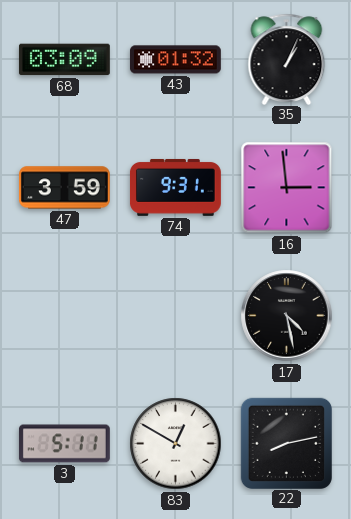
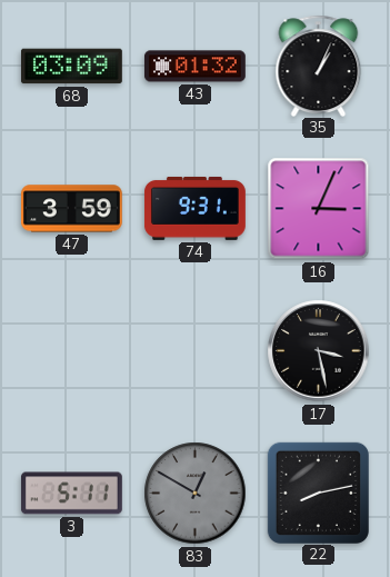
16: 2:59 -> 3:04
17: 4:28 -> 3:28
83 dial: white -> grey
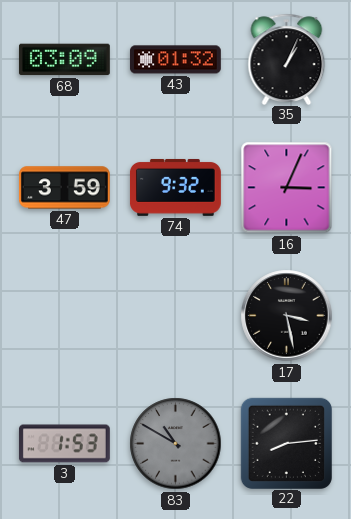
74: 9:31 -> 9:32
3: 5:11 -> 1:53
83: 12:50 -> 10:50
22: 8:13 -> 8:14
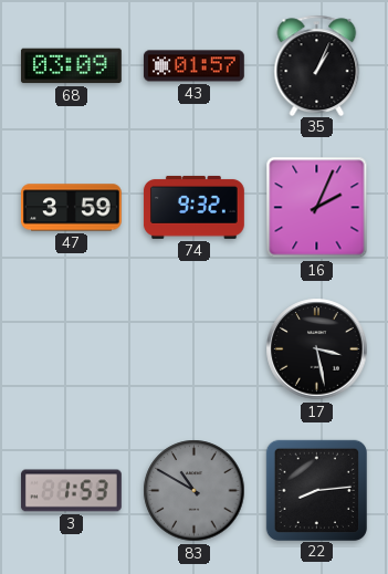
43: 01:32 -> 01:57
16: 3:04 -> 2:04
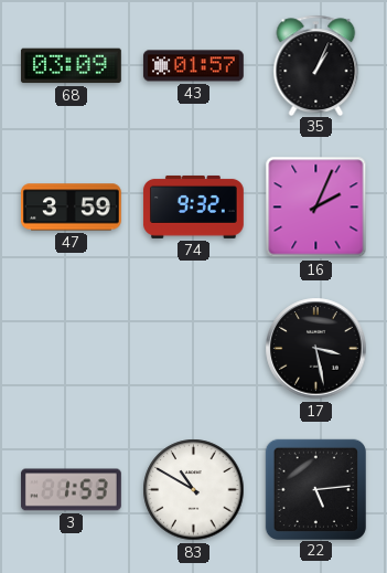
83 dial: grey -> white
22: 8:14 -> 5:14
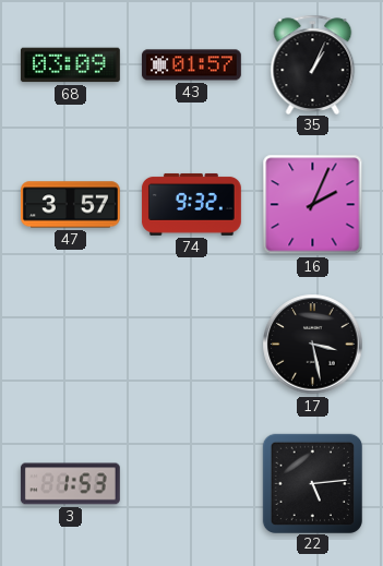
47: 3:59 -> 3:57
83: 10:50 -> none
